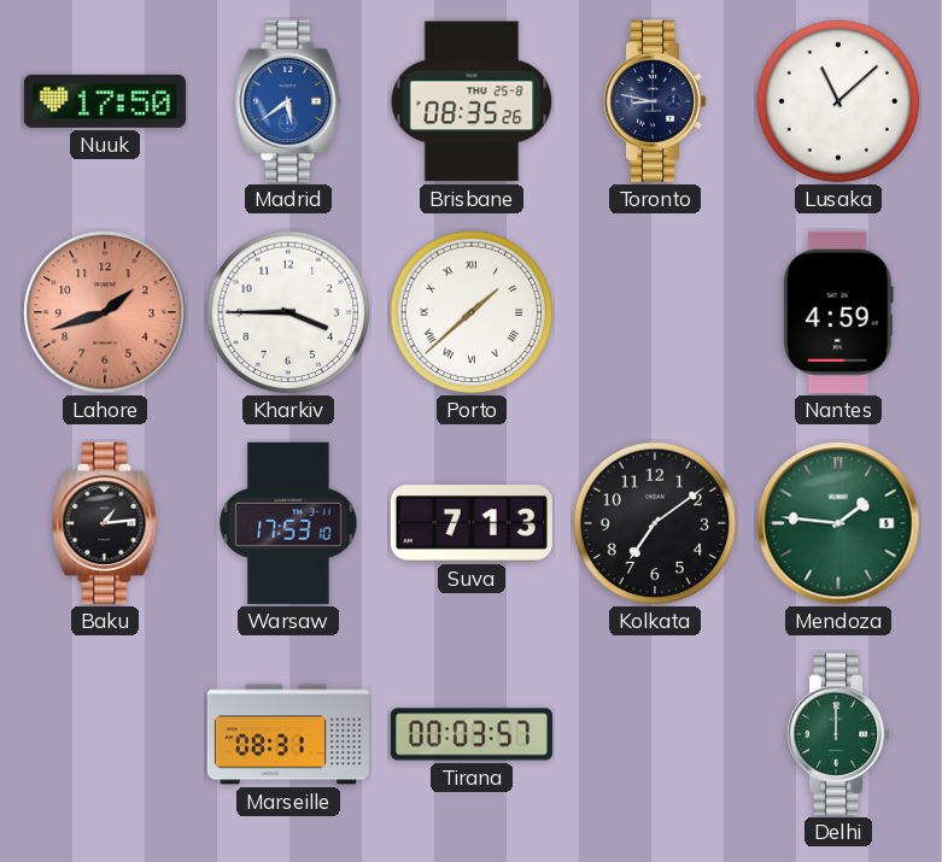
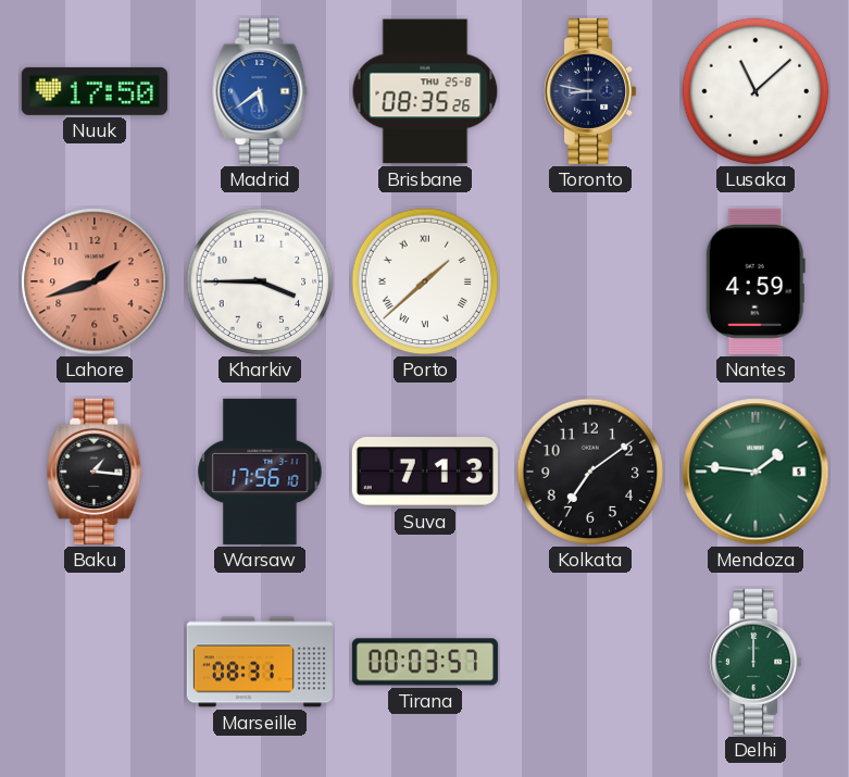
Baku: 1:14 -> 1:16
Warsaw: 17:53 -> 17:56
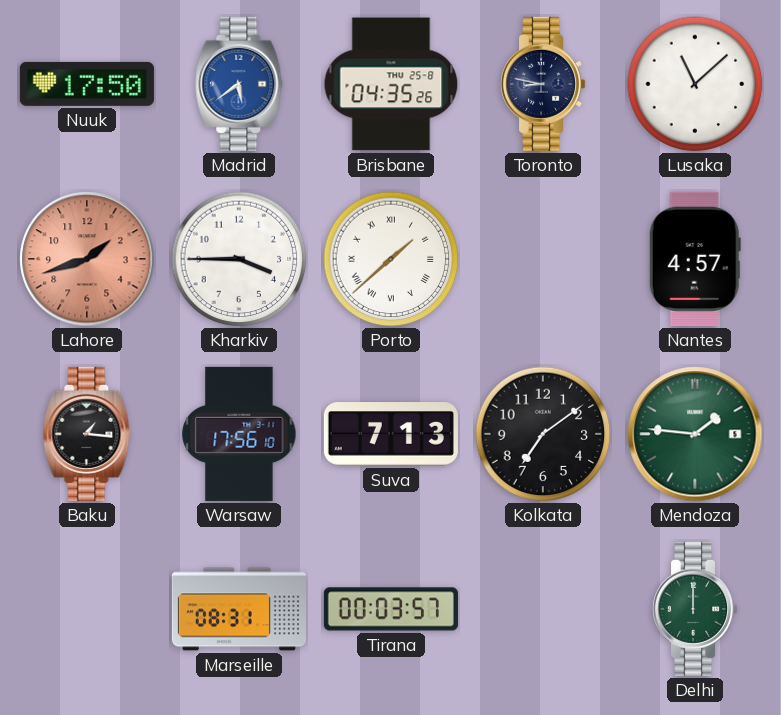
Brisbane: 08:35 -> 04:35
Nantes: 4:59 -> 4:57
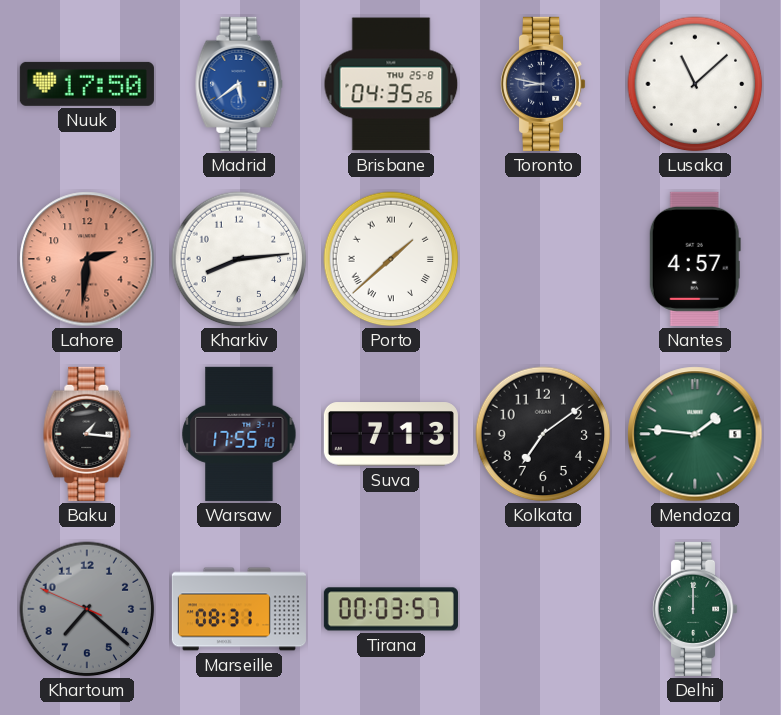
Lahore: 1:42 -> 2:31
Kharkiv: 3:45 -> 8:14
Warsaw: 17:56 -> 17:55
Khartoum: none -> 7:21
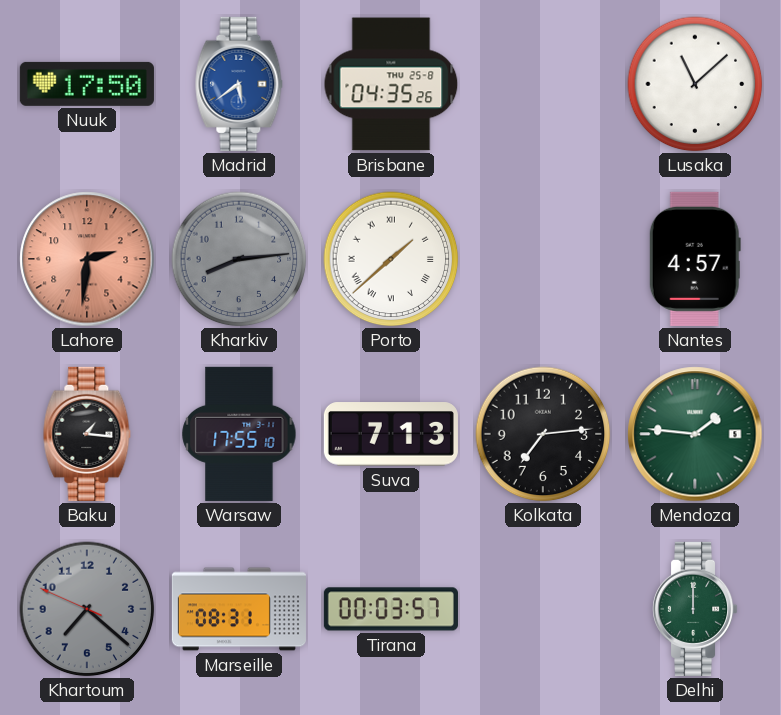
Toronto: 8:47 -> none
Kharkiv dial: white -> grey
Kolkata: 7:09 -> 7:14
